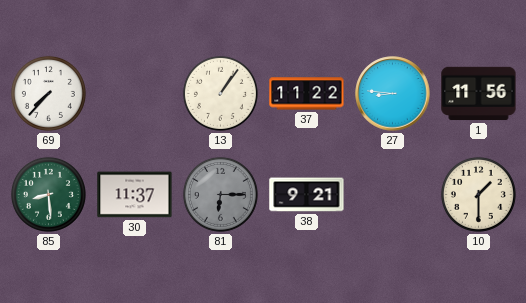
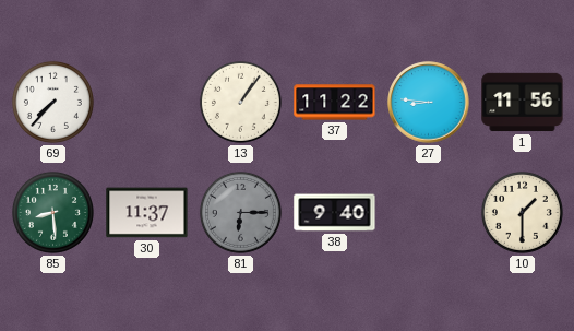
38: 9:21 -> 9:40
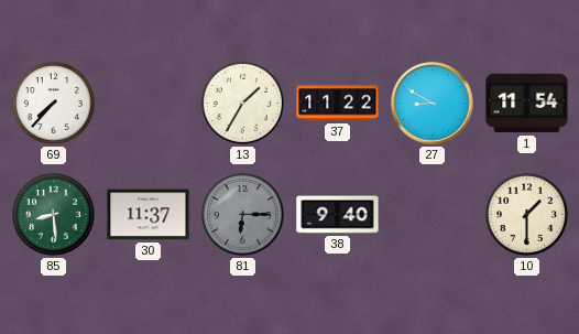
13: 1:06 -> 1:35
27: 8:46 -> 8:50
1: 11:56 -> 11:54
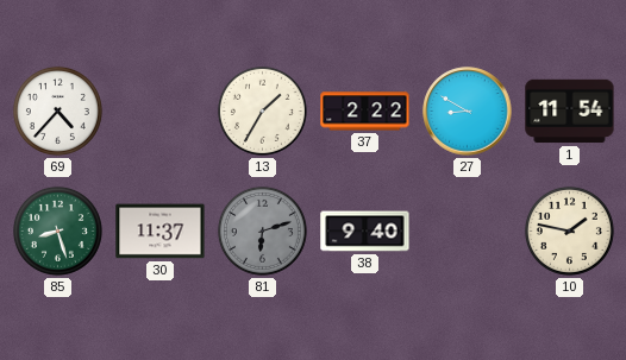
69: 7:37 -> 4:37
37: 11:22 -> 2:22
85: 8:29 -> 8:27
81: 6:15 -> 6:12
10: 1:30 -> 1:47
